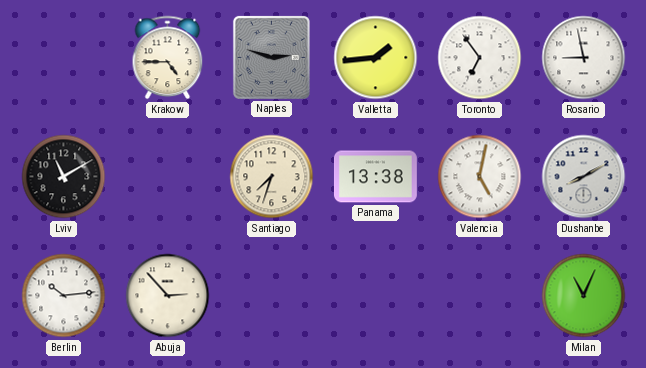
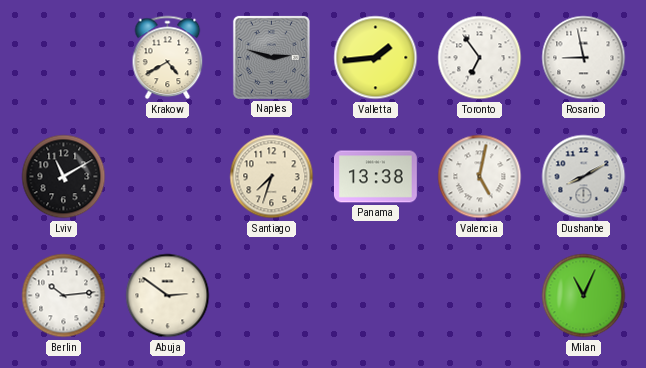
Krakow: 4:45 -> 4:40
Abuja: 2:53 -> 2:51
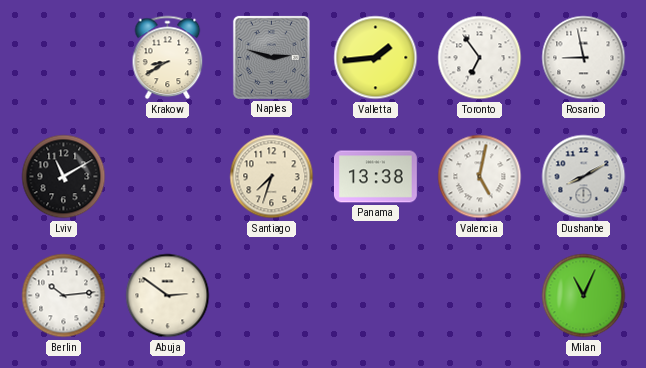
Krakow: 4:40 -> 8:40
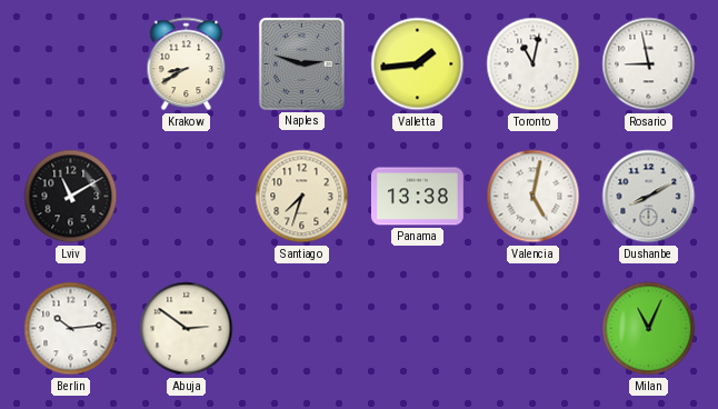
Toronto: 6:54 -> 11:02
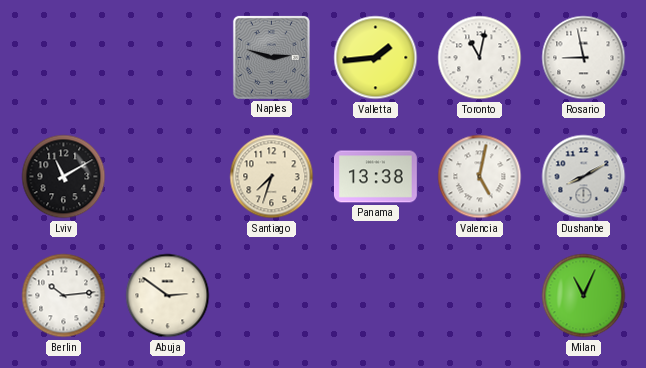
Krakow: 8:40 -> none
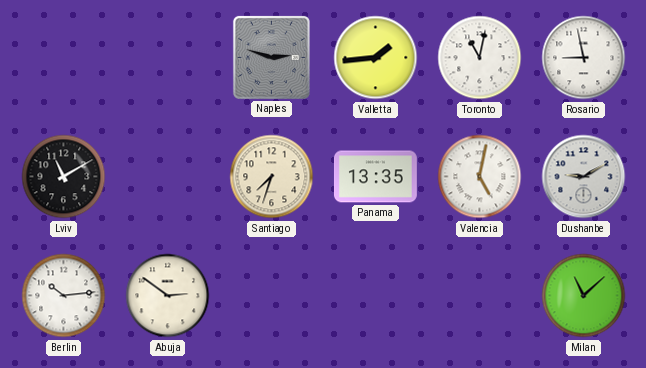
Panama: 13:38 -> 13:35
Dushanbe: 8:10 -> 9:10
Milan: 11:04 -> 11:08
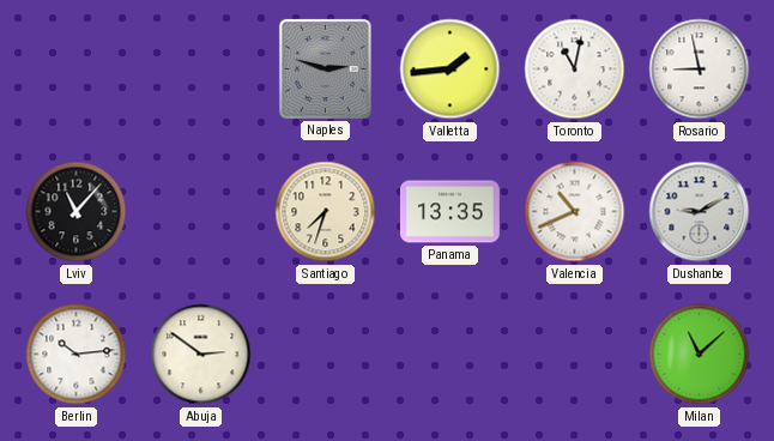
Lviv: 11:10 -> 11:07
Valencia: 5:02 -> 10:41
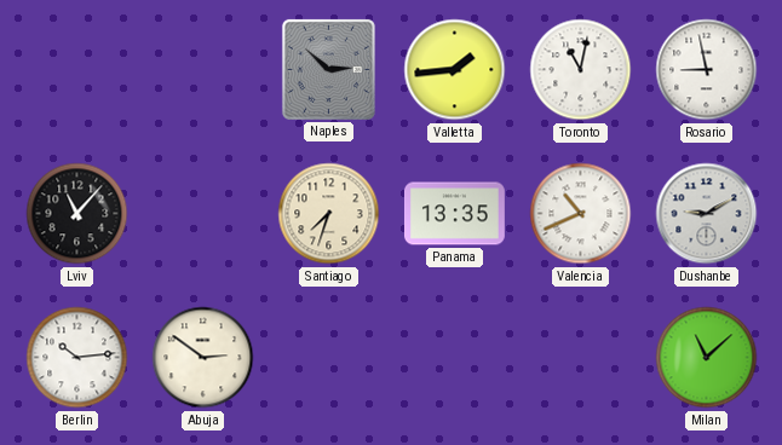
Naples: 2:48 -> 2:52
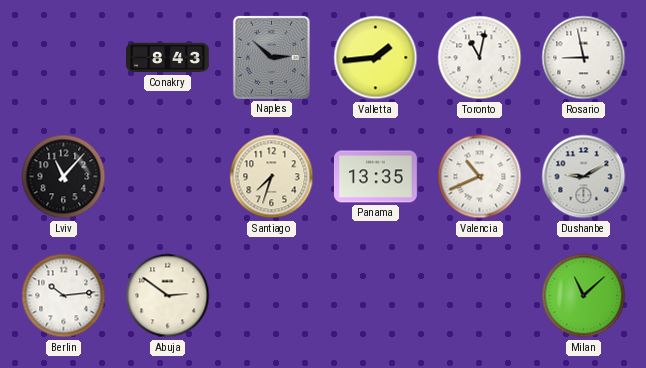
Conakry: none -> 8:43
